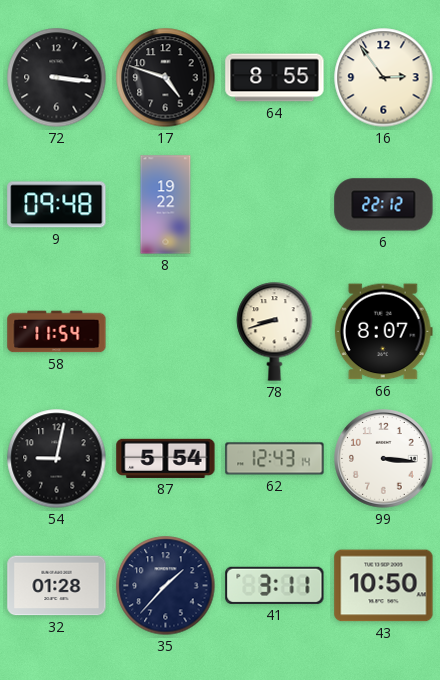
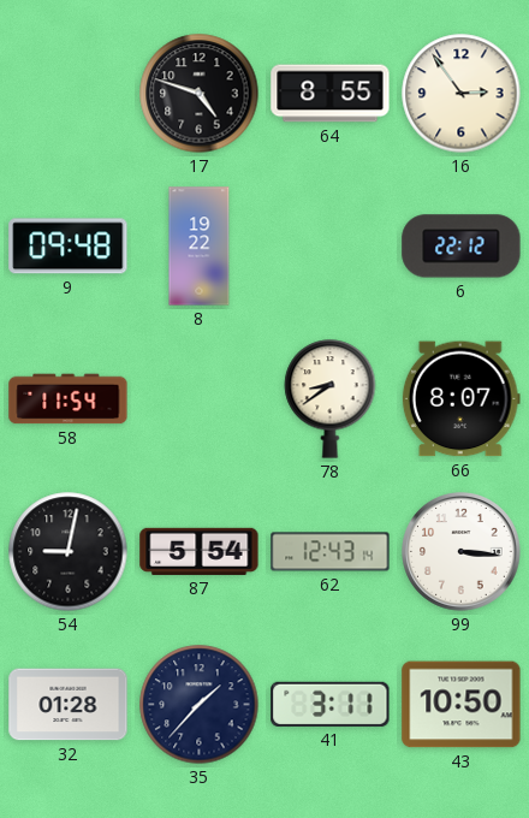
72: 3:16 -> none
78: 8:42 -> 8:39
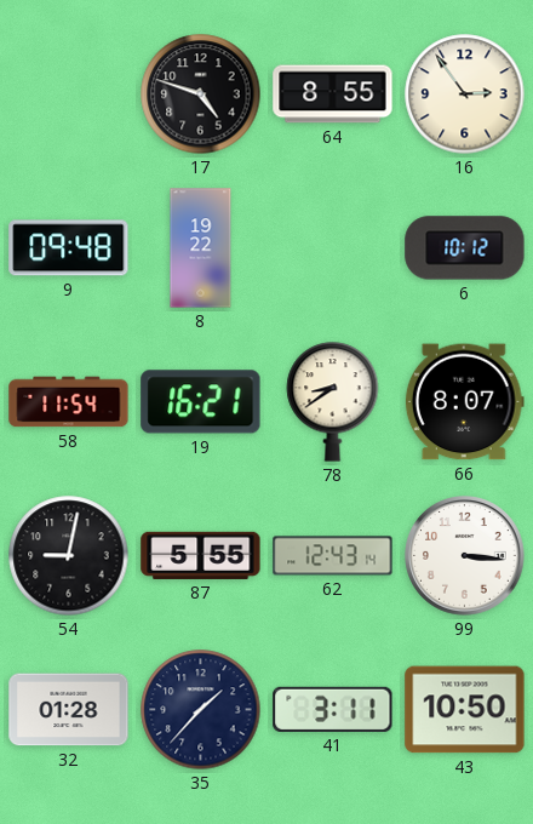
6: 22:12 -> 10:12
19: none -> 16:21
87: 5:54 -> 5:55
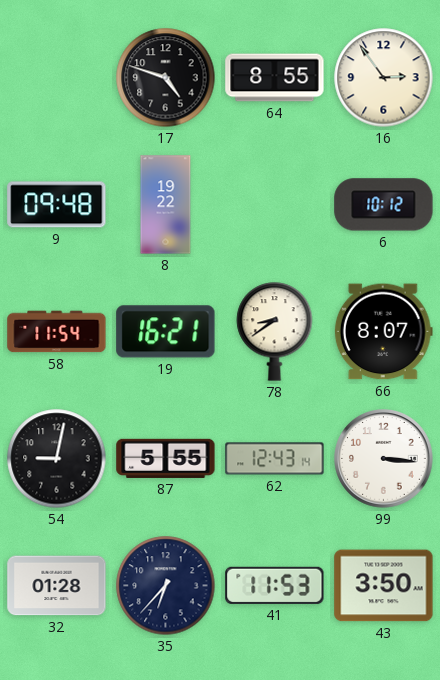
35: 1:37 -> 6:37
41: 3:11 -> 11:53
43: 10:50 -> 3:50
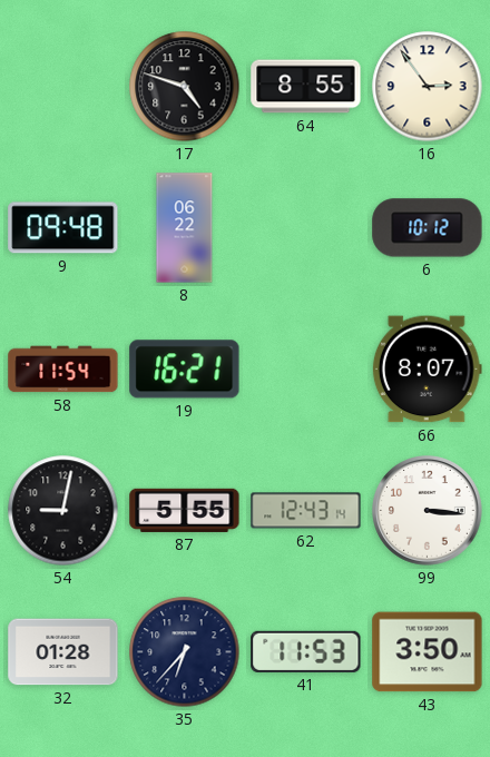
8: 19:22 -> 06:22
78: 8:39 -> none
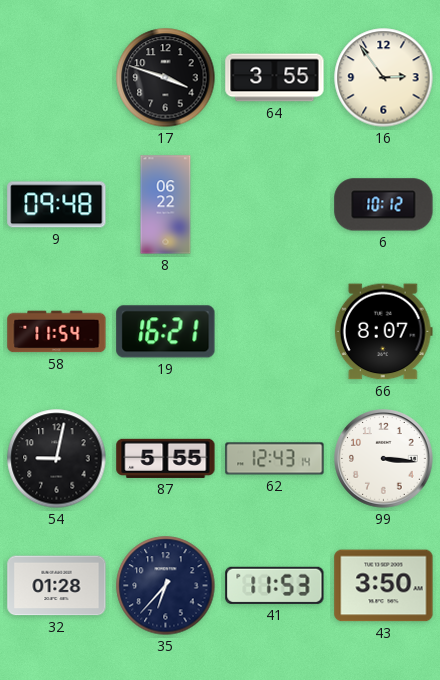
17: 4:48 -> 3:48
64: 8:55 -> 3:55
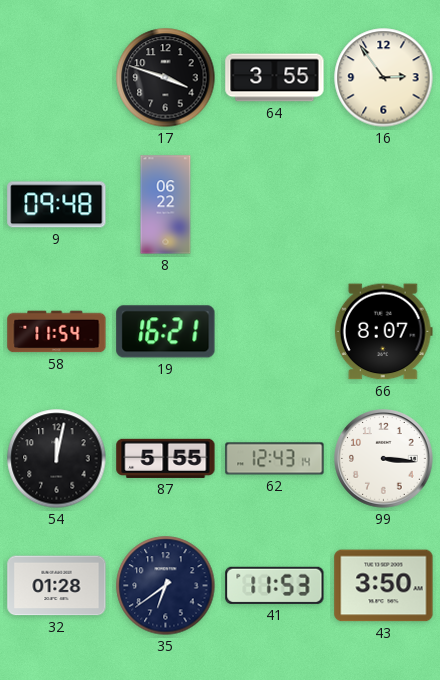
6: 10:12 -> none
54: 9:02 -> 12:02
35: 6:37 -> 6:39
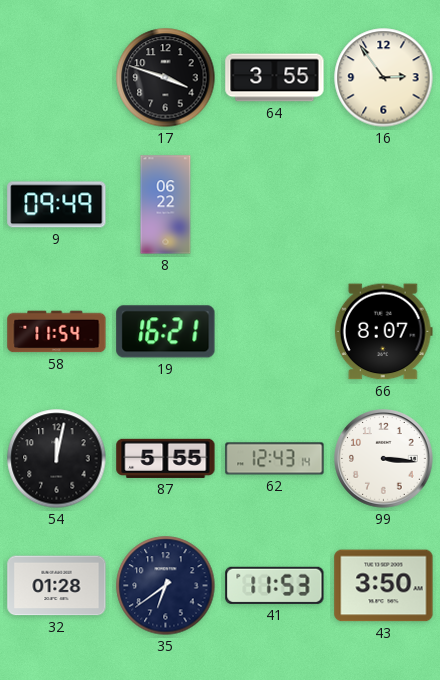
9: 09:48 -> 09:49
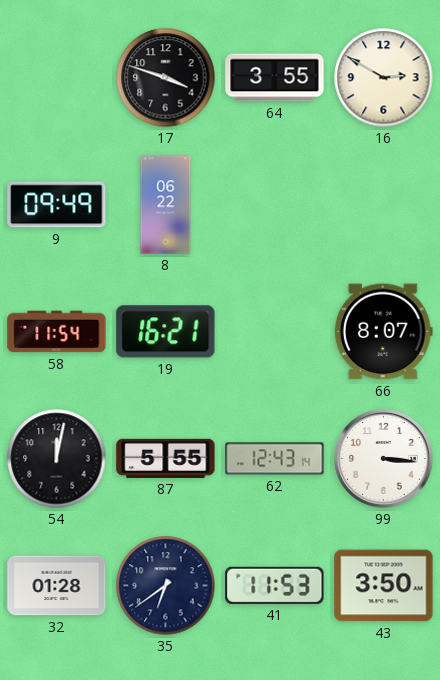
16: 2:54 -> 2:50
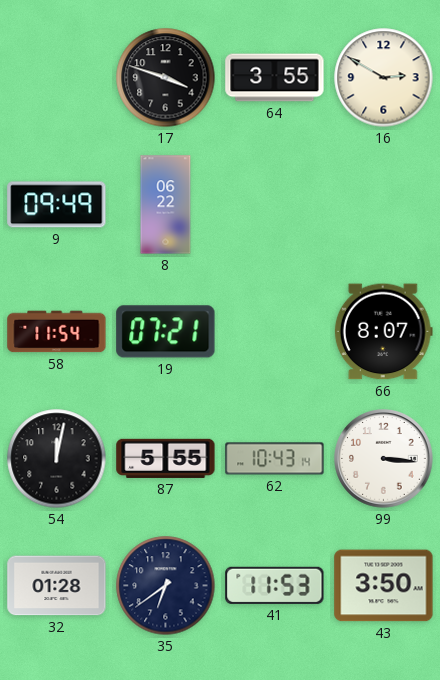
19: 16:21 -> 07:21
62: 12:43 -> 10:43
